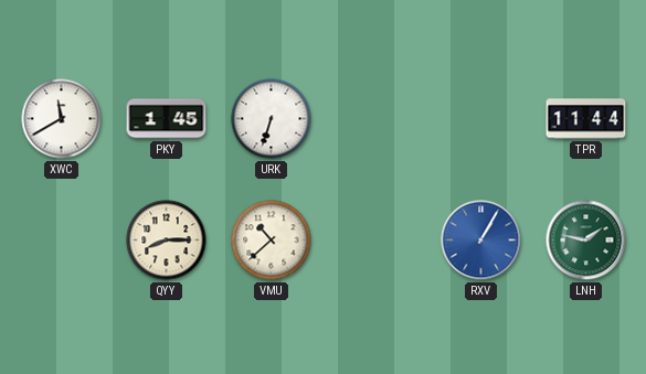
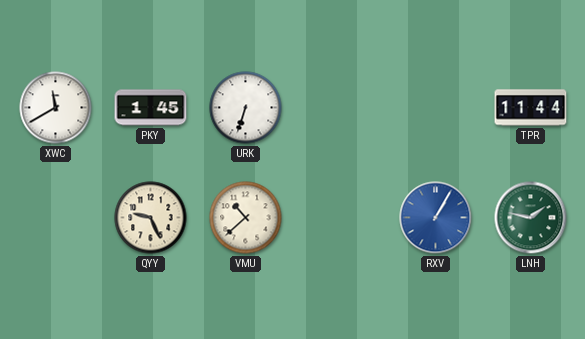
QYY: 8:15 -> 9:26
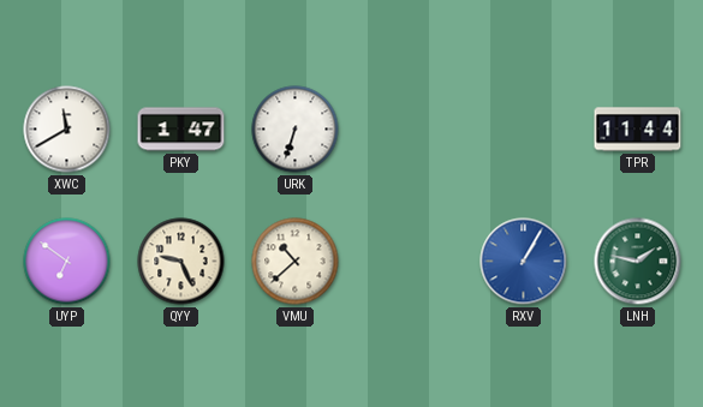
PKY: 1:45 -> 1:47
UYP: none -> 6:51
